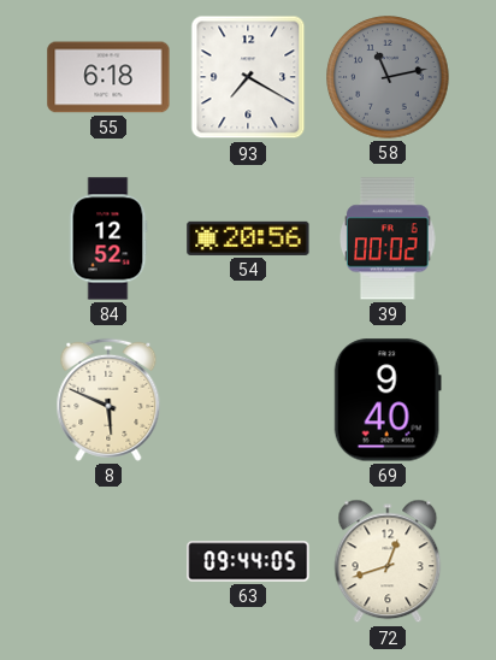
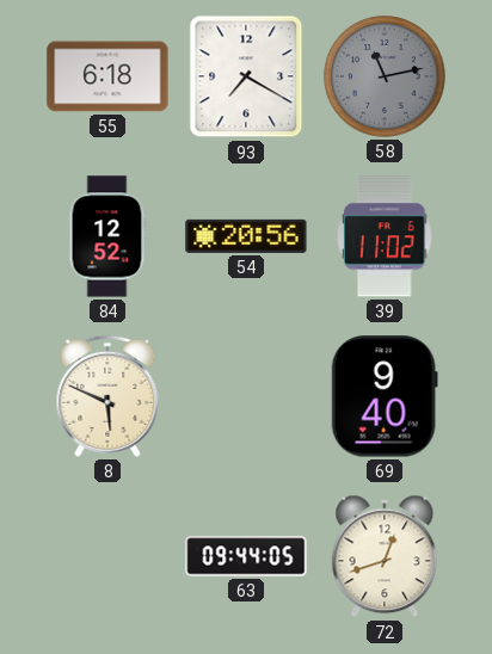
39: 00:02 -> 11:02
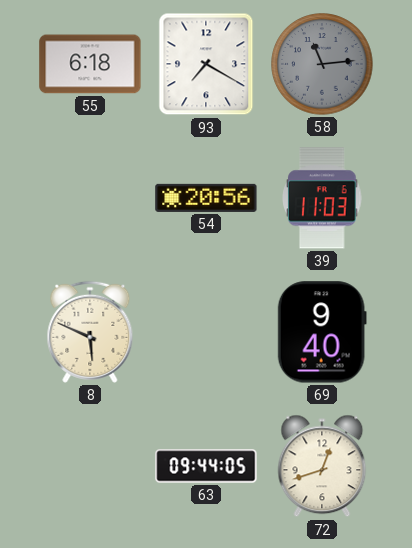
58: 11:13 -> 11:14
84: 12:52 -> none
39: 11:02 -> 11:03
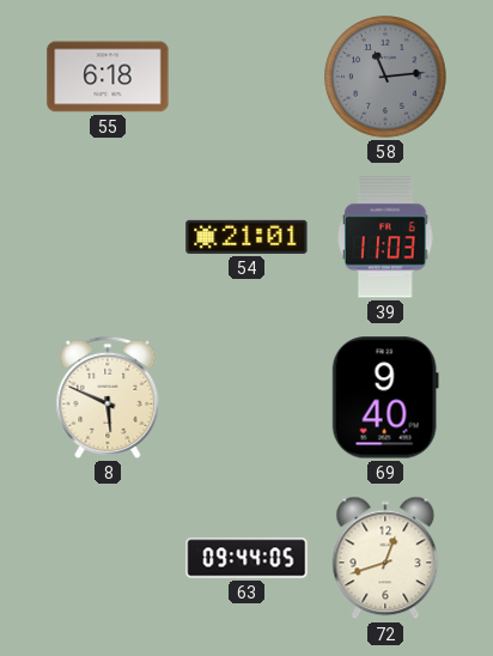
93: 7:20 -> none
54: 20:56 -> 21:01
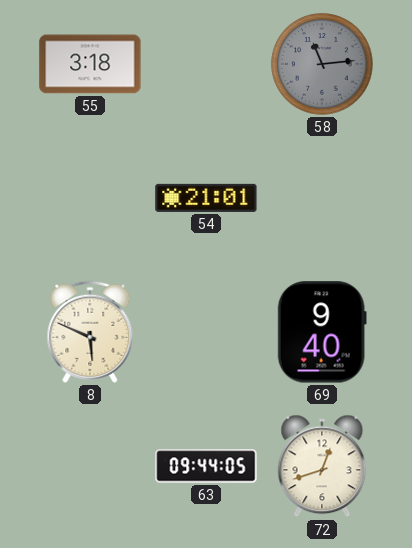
55: 6:18 -> 3:18
39: 11:03 -> none
